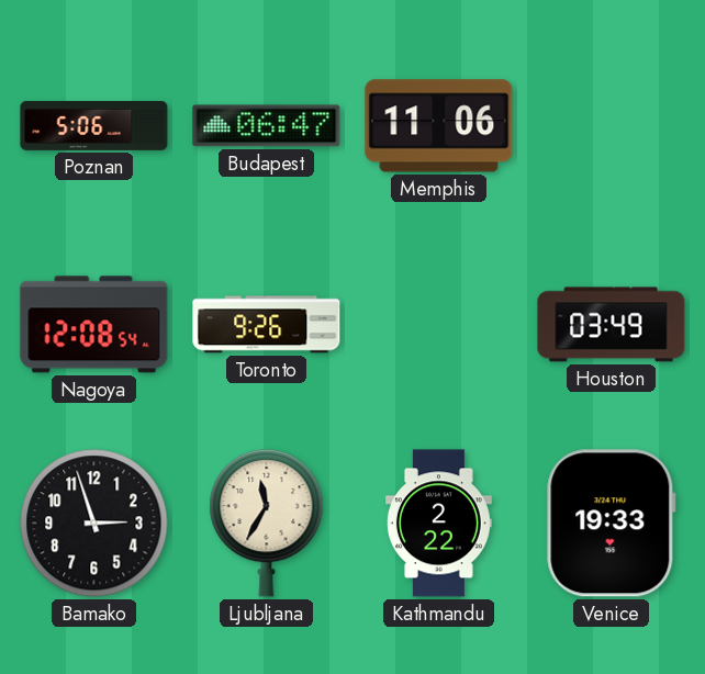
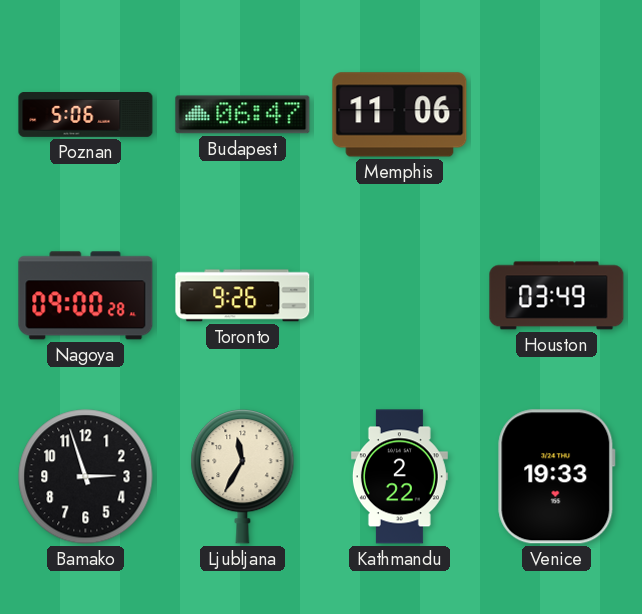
Nagoya: 12:08 -> 09:00
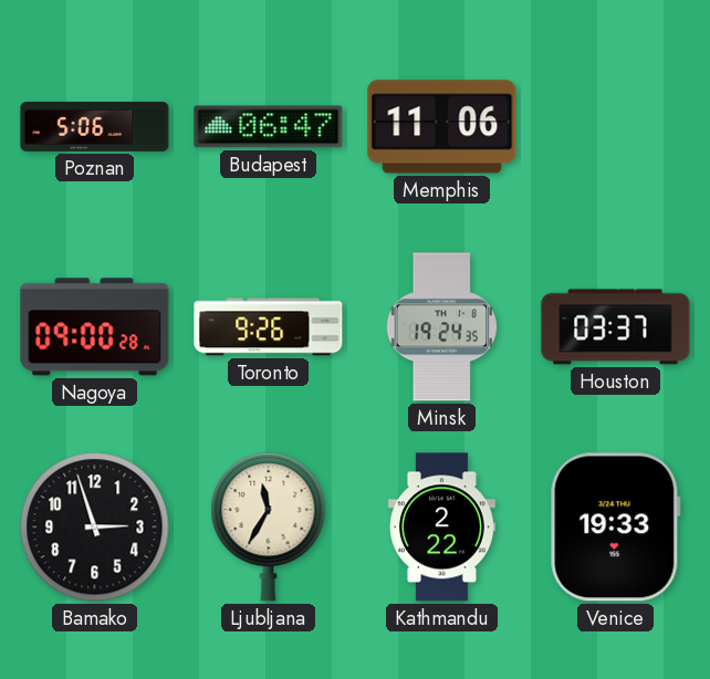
Minsk: none -> 19:24
Houston: 03:49 -> 03:37
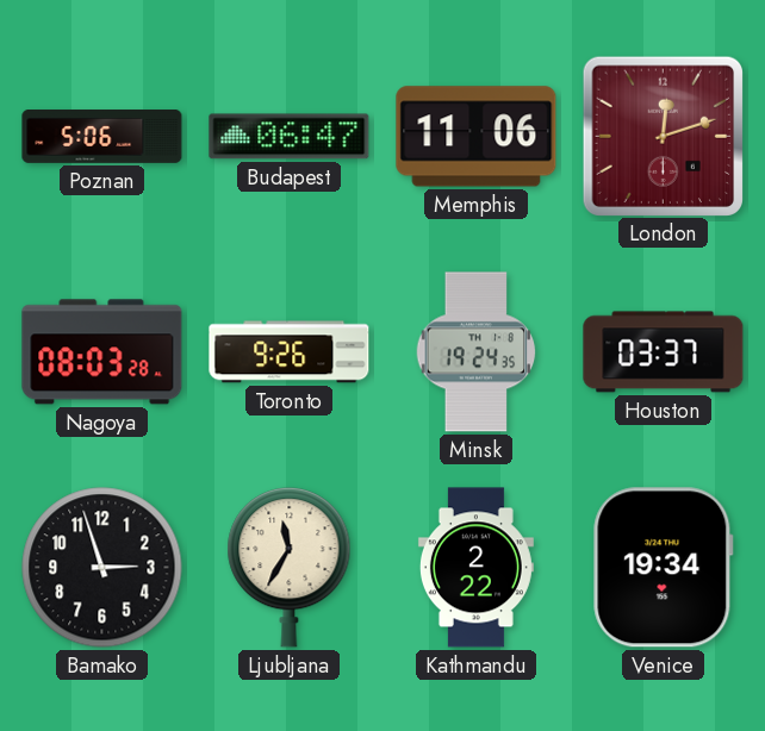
London: none -> 12:12
Nagoya: 09:00 -> 08:03
Venice: 19:33 -> 19:34
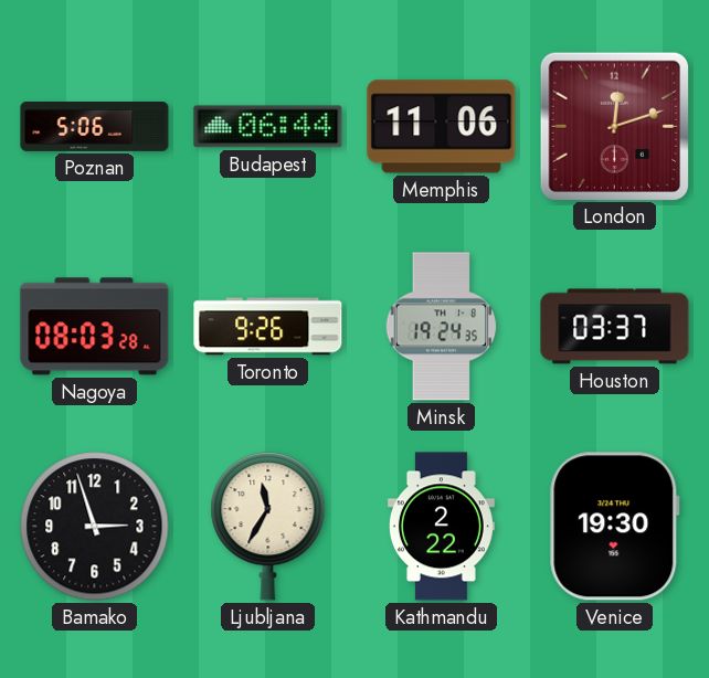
Budapest: 06:47 -> 06:44
Venice: 19:34 -> 19:30
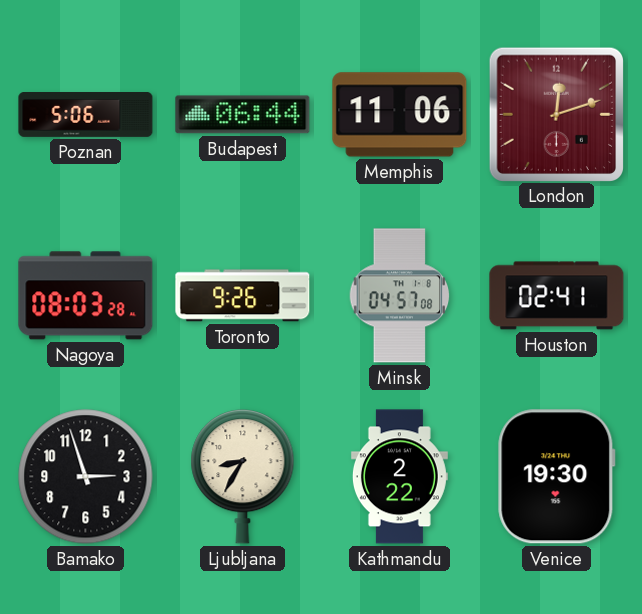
Minsk: 19:24 -> 04:57
Houston: 03:37 -> 02:41
Ljubljana: 11:35 -> 8:35
